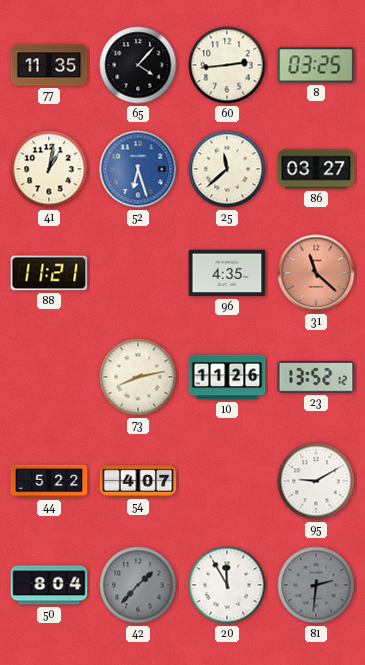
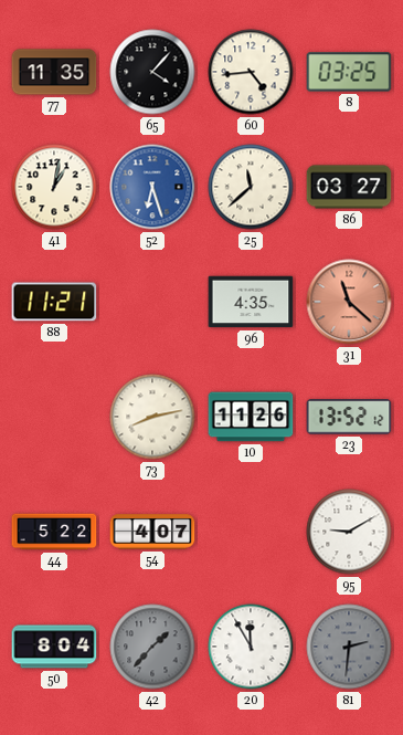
60: 2:44 -> 4:44
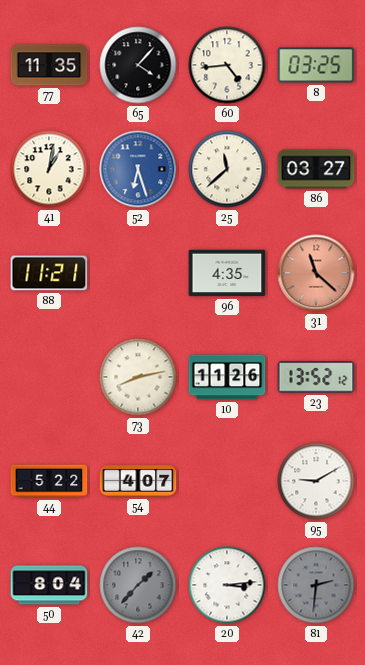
20: 11:55 -> 3:14
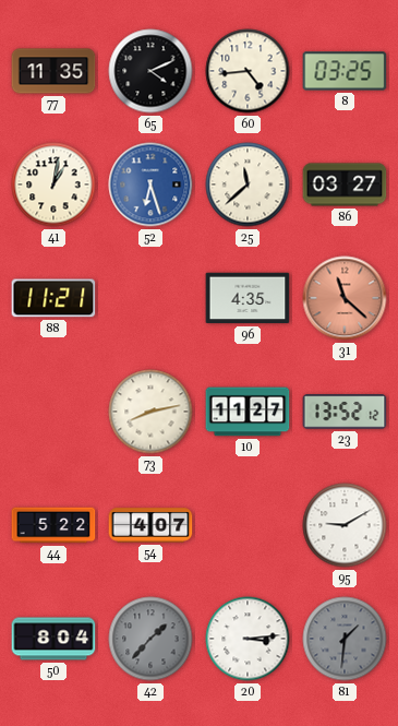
65: 4:07 -> 4:11
10: 11:26 -> 11:27
81: 2:31 -> 1:31
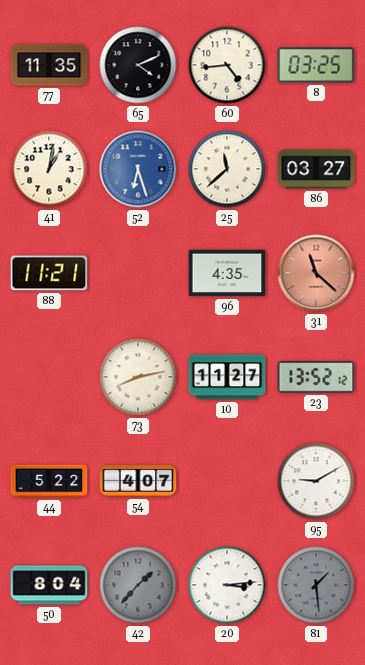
81: 1:31 -> 1:29
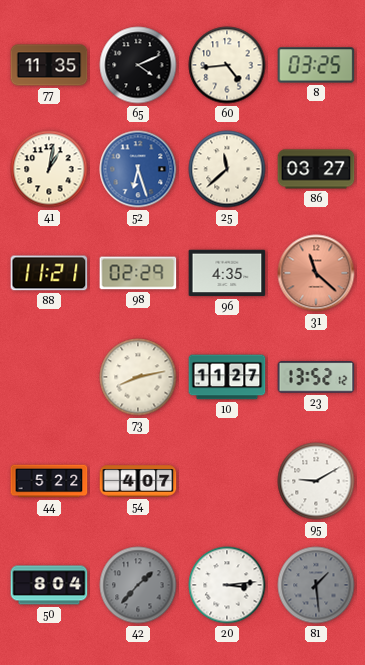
98: none -> 02:29
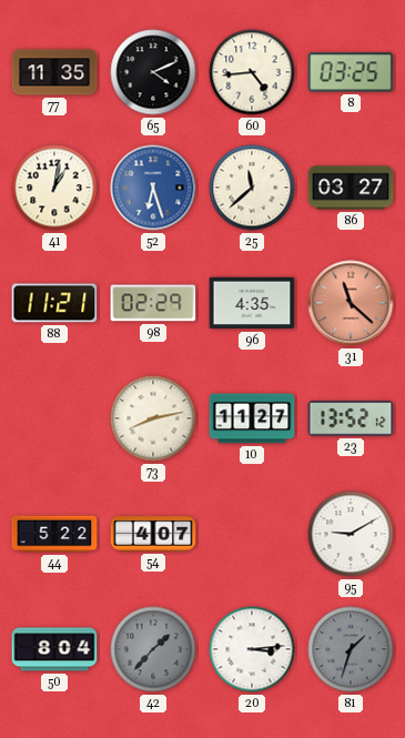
81: 1:29 -> 1:33
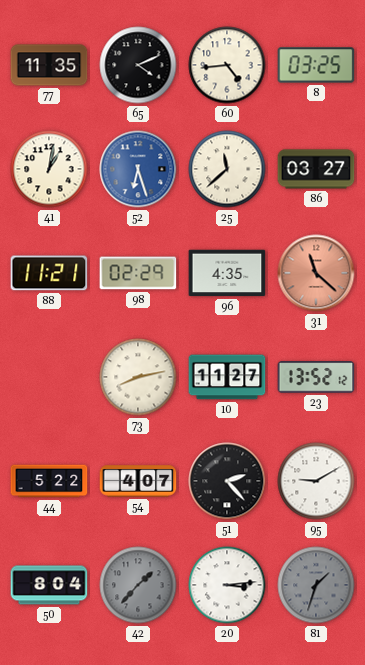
51: none -> 2:23
